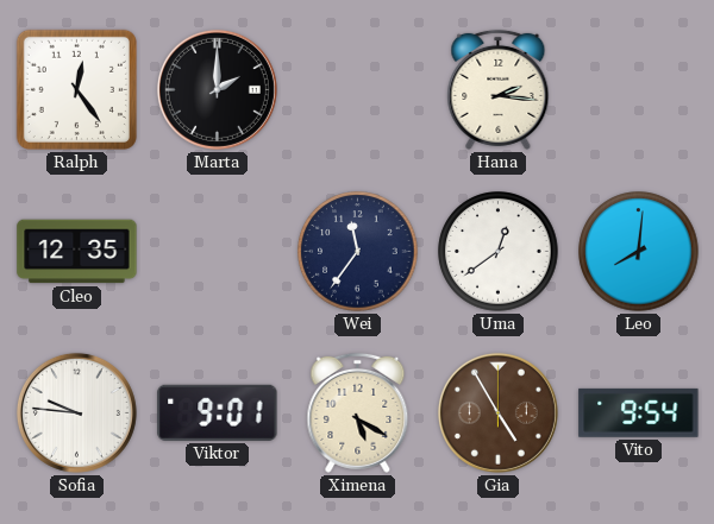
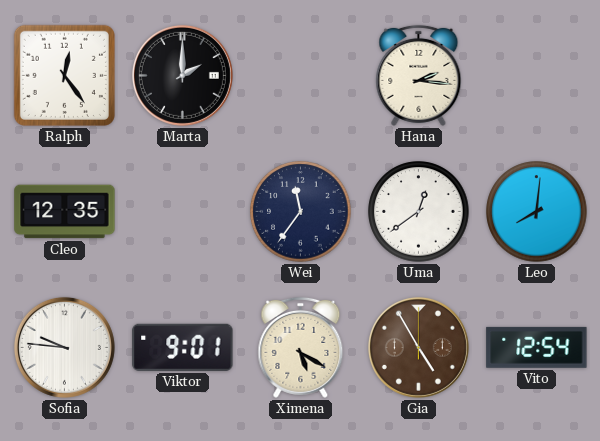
Vito: 9:54 -> 12:54
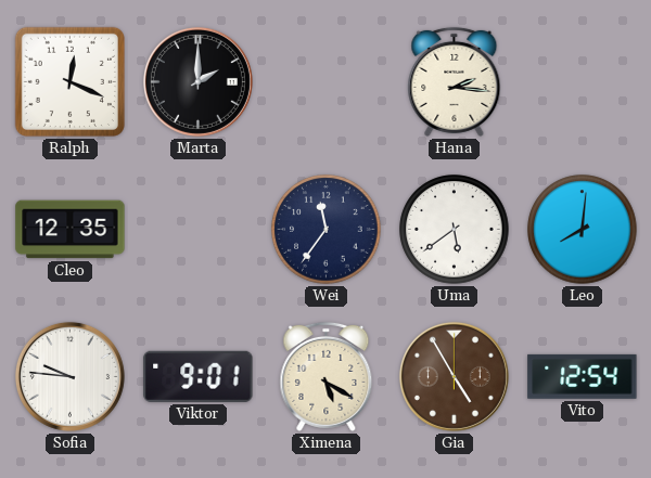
Ralph: 12:24 -> 12:19
Uma: 12:39 -> 5:39
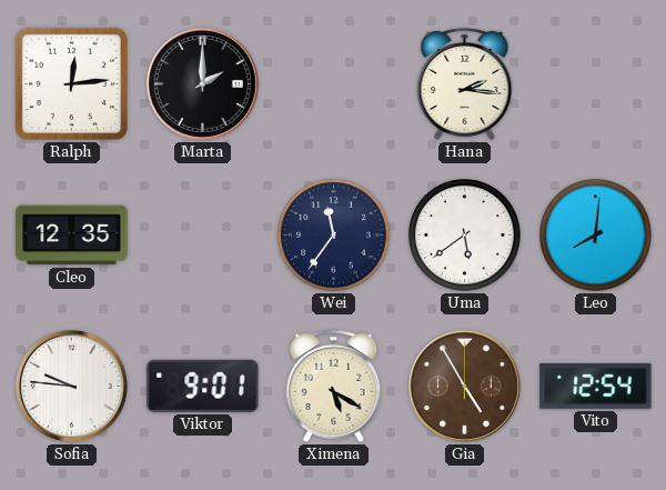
Ralph: 12:19 -> 12:14
